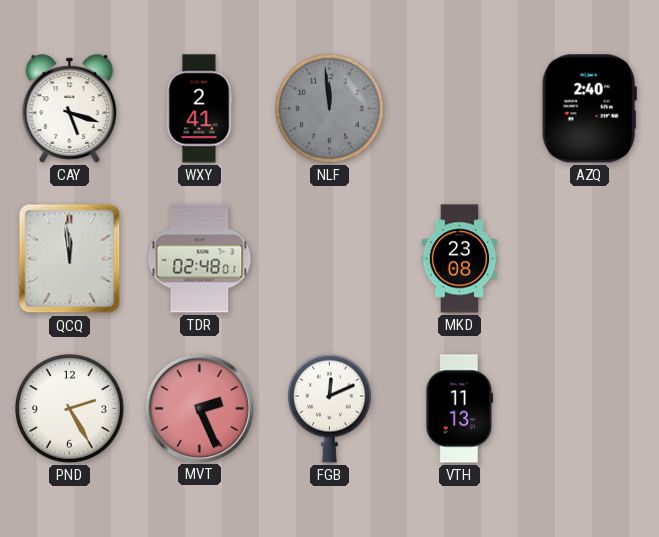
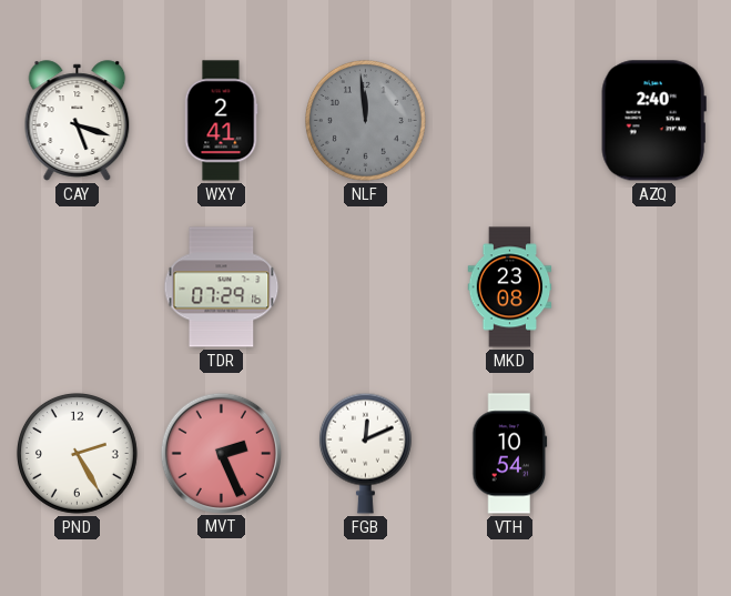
QCQ: 11:59 -> none
TDR: 02:48 -> 07:29
VTH: 11:13 -> 10:54
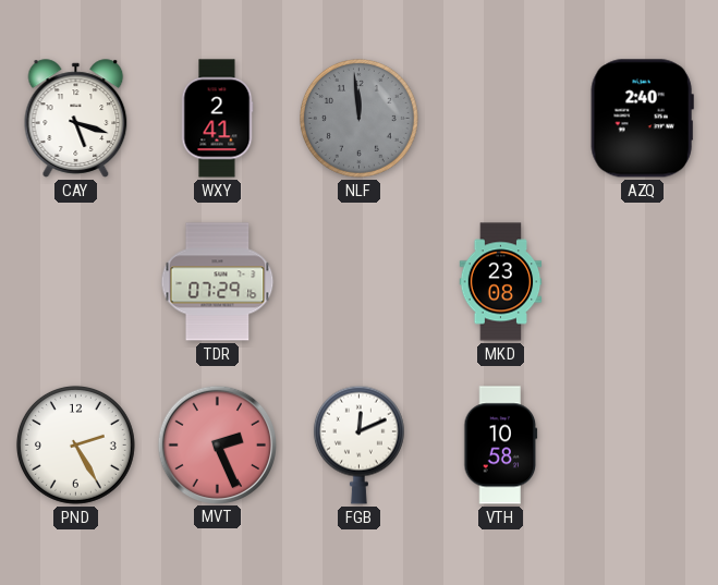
VTH: 10:54 -> 10:58
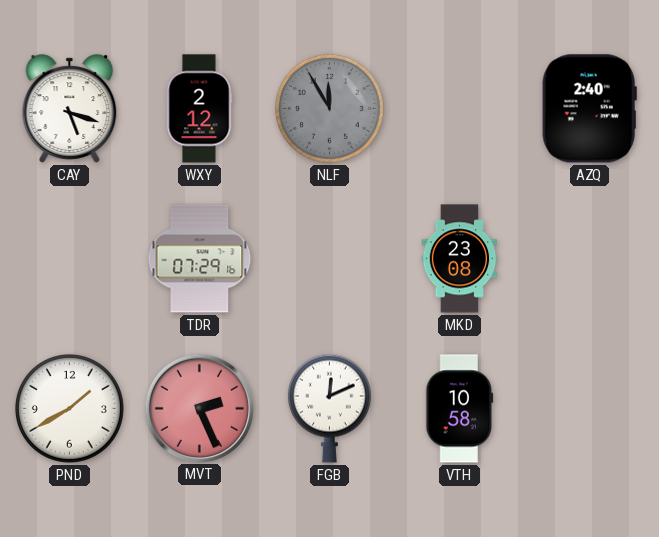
WXY: 2:41 -> 2:12
NLF: 11:59 -> 11:55
PND: 2:25 -> 1:40
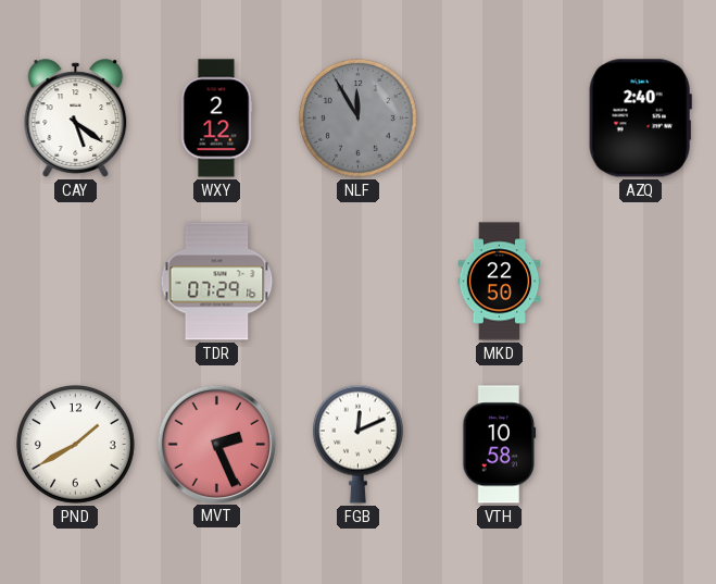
CAY: 5:18 -> 5:21
MKD: 23:08 -> 22:50
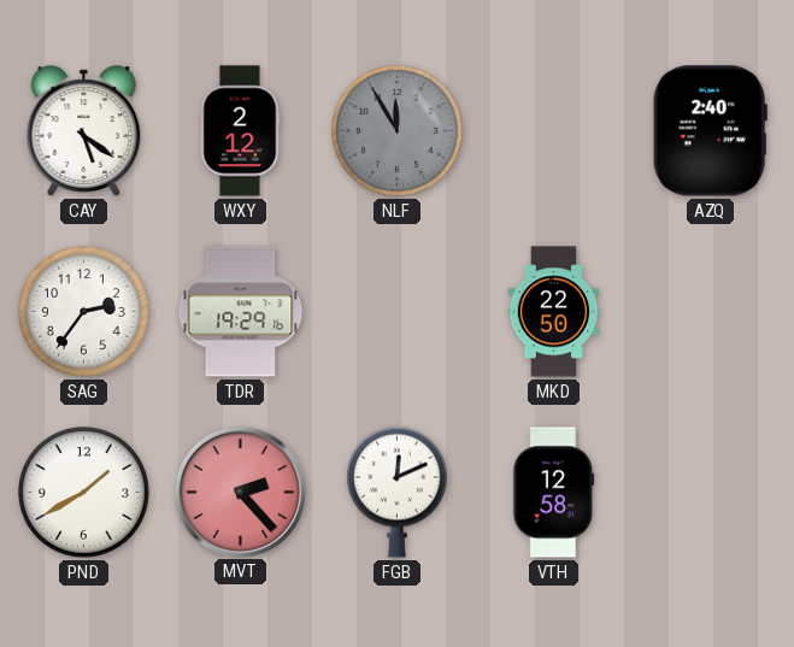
SAG: none -> 2:36
TDR: 07:29 -> 19:29
MVT: 2:26 -> 2:23
VTH: 10:58 -> 12:58
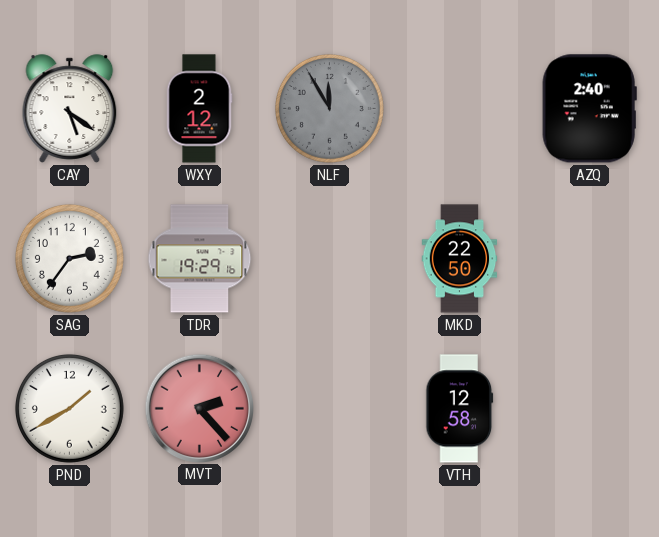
FGB: 12:11 -> none
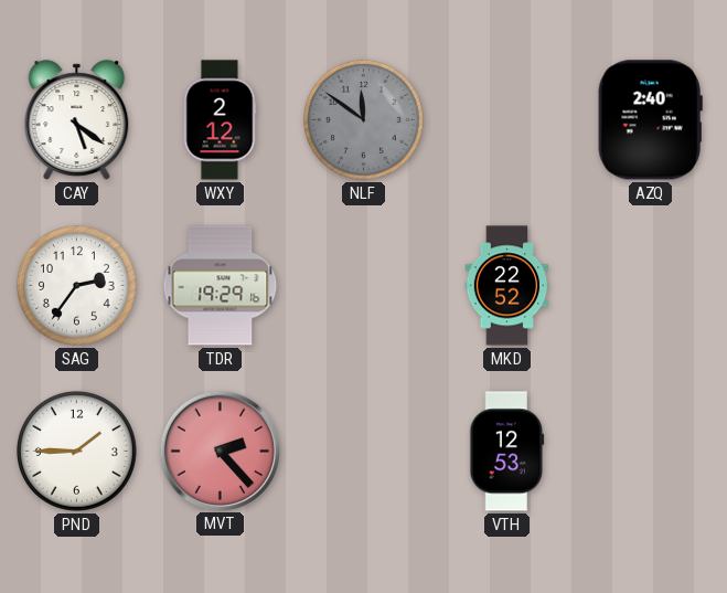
NLF: 11:55 -> 11:51
MKD: 22:50 -> 22:52
PND: 1:40 -> 1:45
VTH: 12:58 -> 12:53
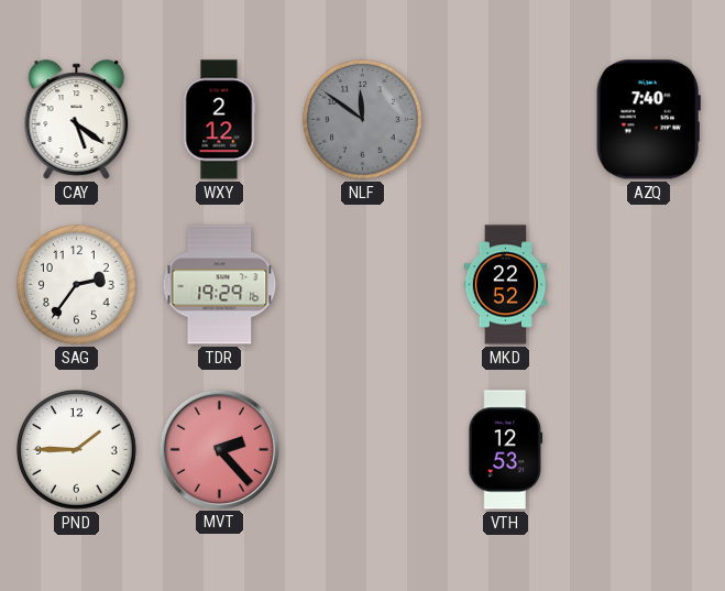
AZQ: 2:40 -> 7:40
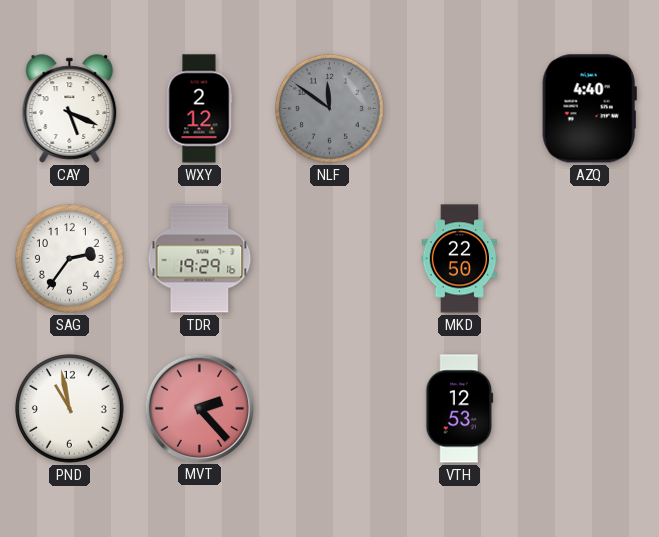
CAY: 5:21 -> 5:19
AZQ: 7:40 -> 4:40
MKD: 22:52 -> 22:50
PND: 1:45 -> 10:58
